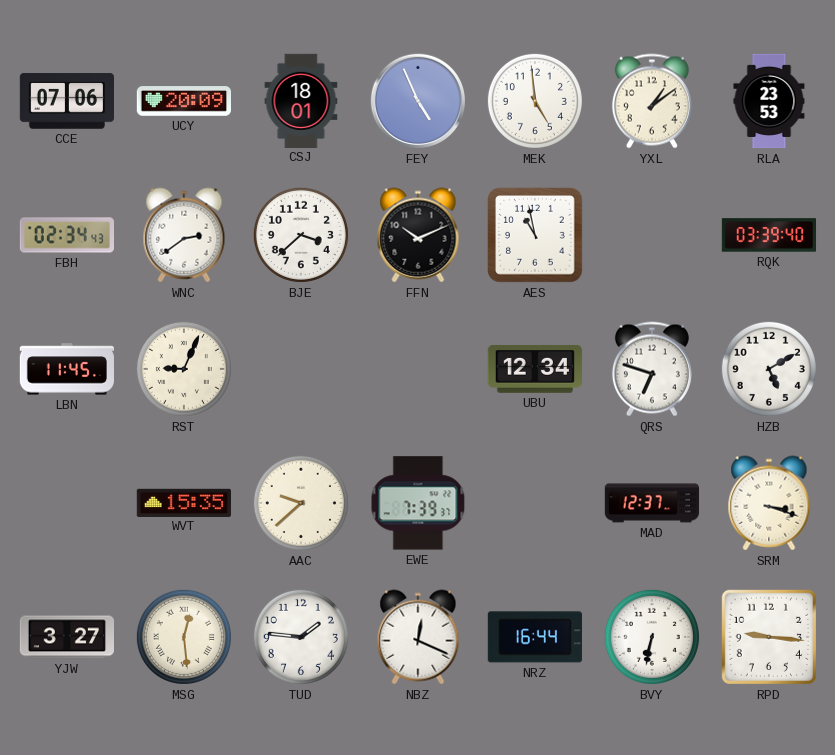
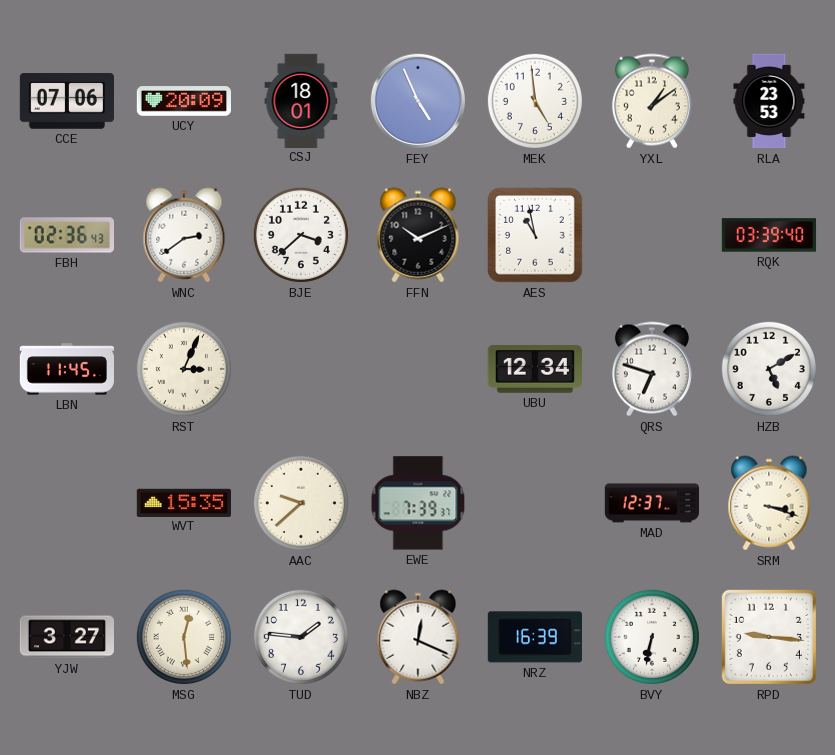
FBH: 02:34 -> 02:36
RST: 9:04 -> 3:04
NRZ: 16:44 -> 16:39
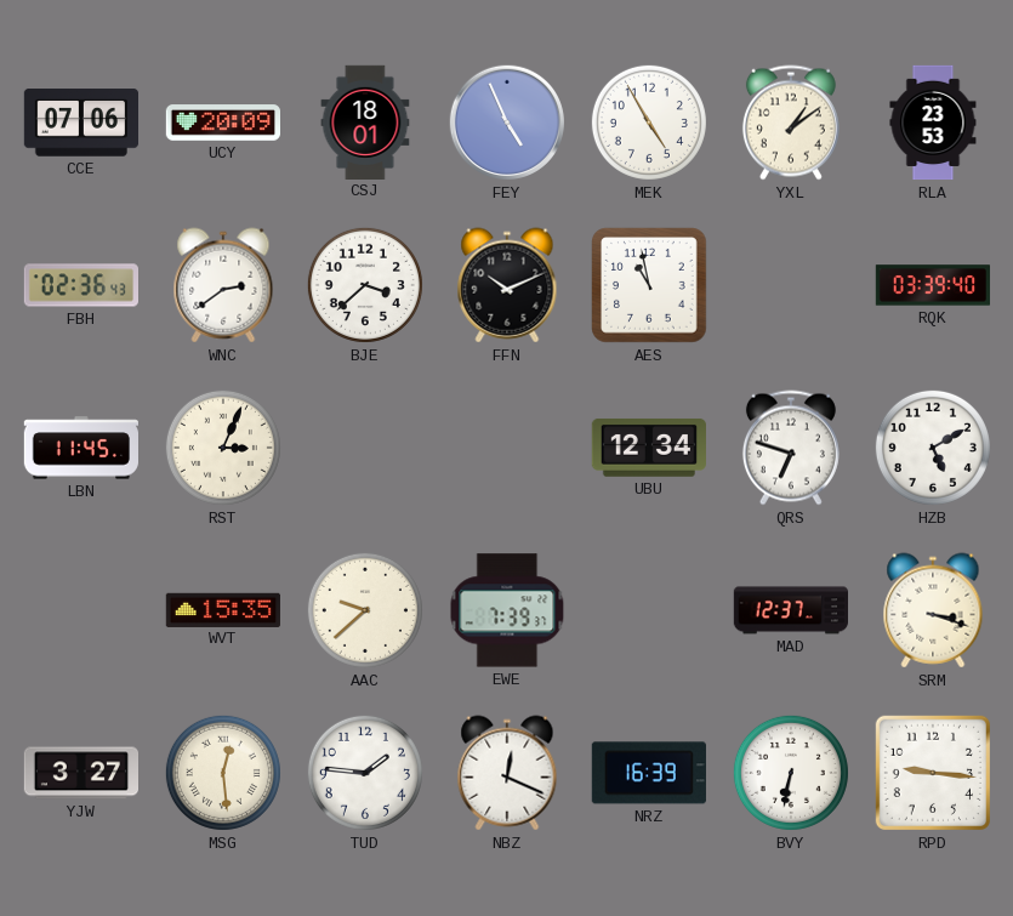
MEK: 4:59 -> 4:55
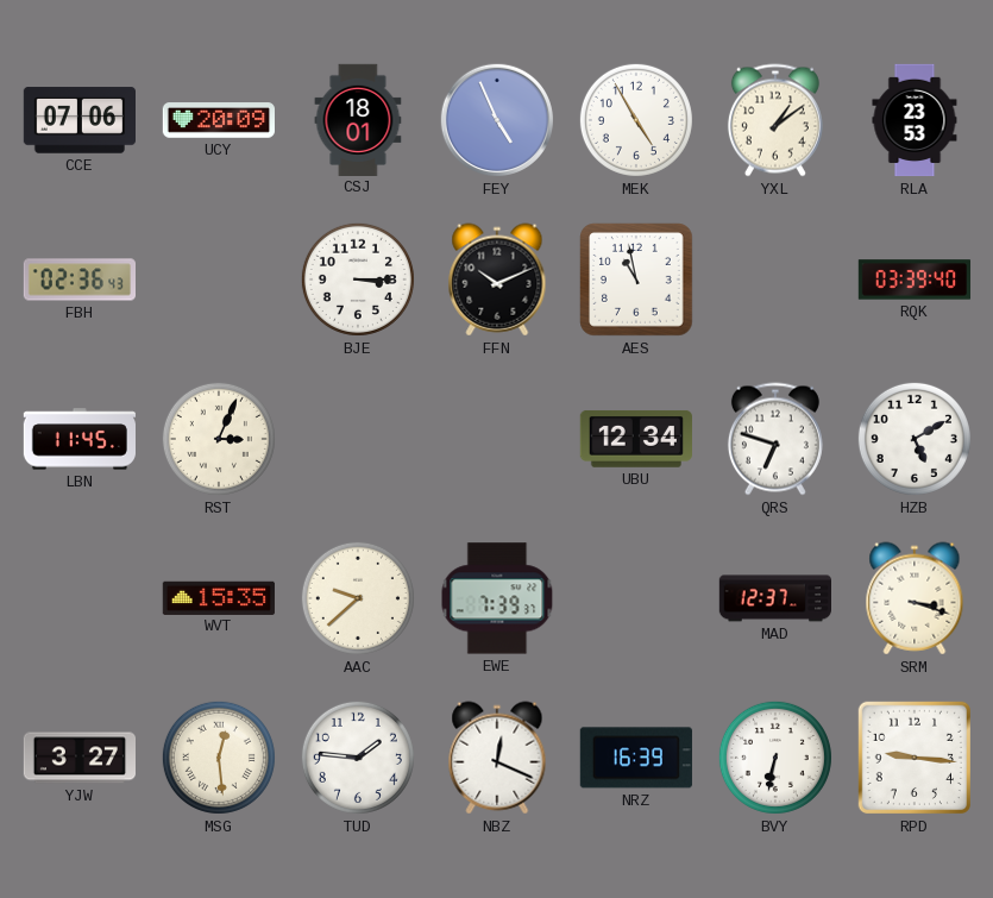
WNC: 2:39 -> none
BJE: 3:38 -> 3:15
